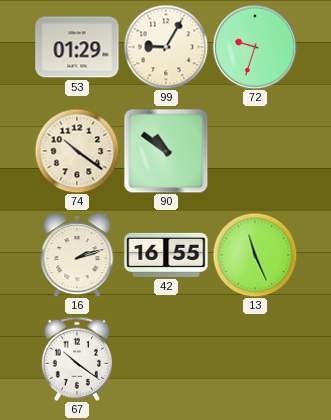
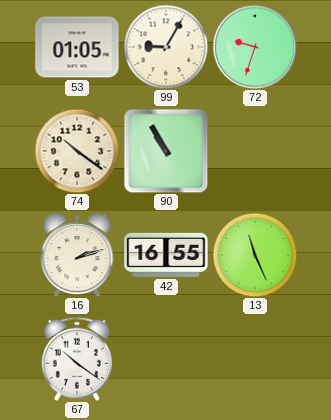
53: 01:29 -> 01:05
90: 10:51 -> 10:55
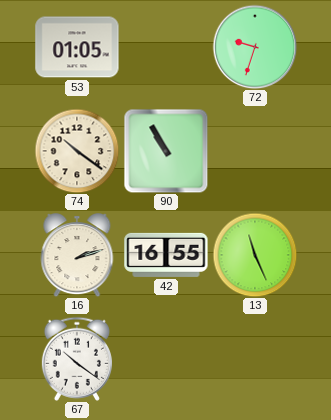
99: 9:05 -> none
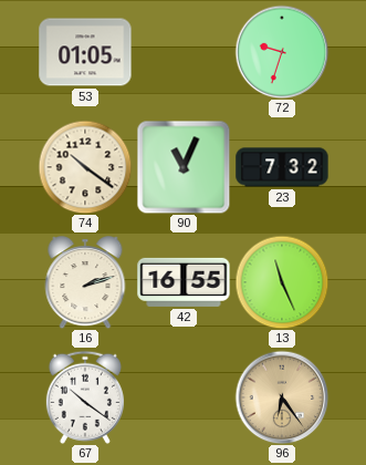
90: 10:55 -> 11:04
23: none -> 7:32
96: none -> 6:24
